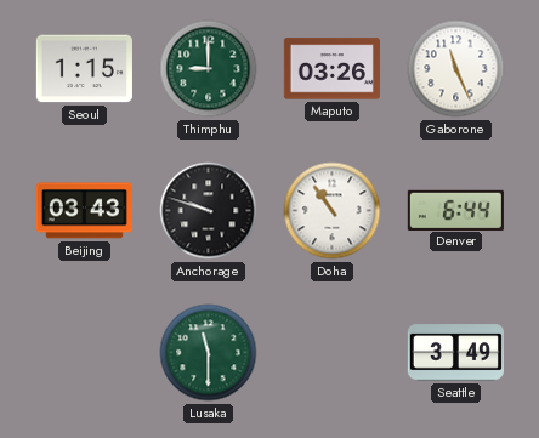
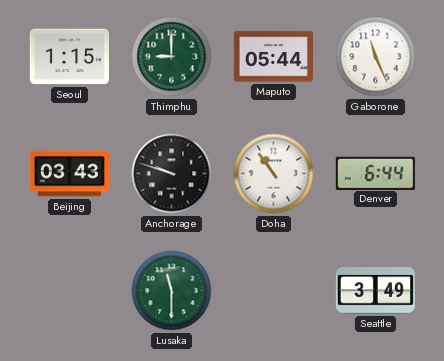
Maputo: 03:26 -> 05:44
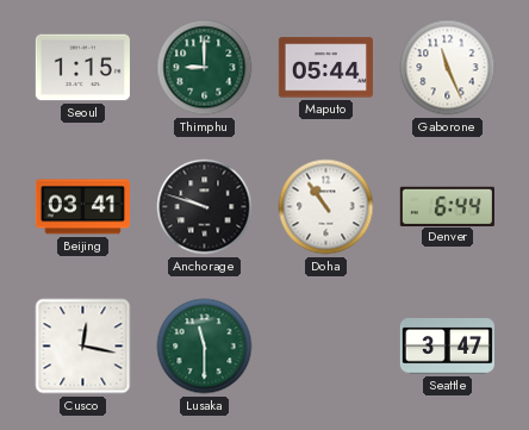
Beijing: 03:43 -> 03:41
Cusco: none -> 12:17
Seattle: 3:49 -> 3:47
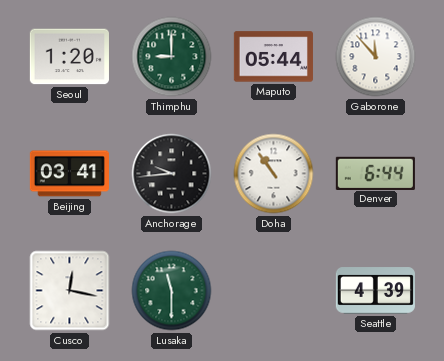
Seoul: 1:15 -> 1:20
Gaborone: 11:26 -> 11:53
Anchorage: 9:48 -> 9:44
Seattle: 3:47 -> 4:39
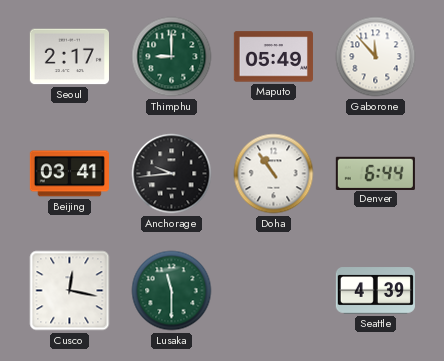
Seoul: 1:20 -> 2:17
Maputo: 05:44 -> 05:49
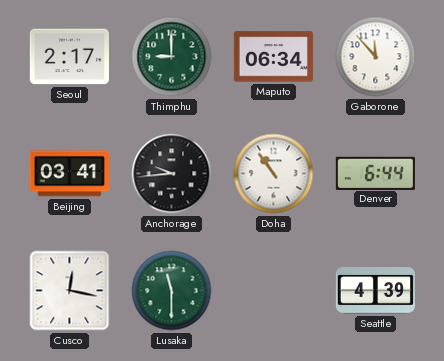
Maputo: 05:49 -> 06:34
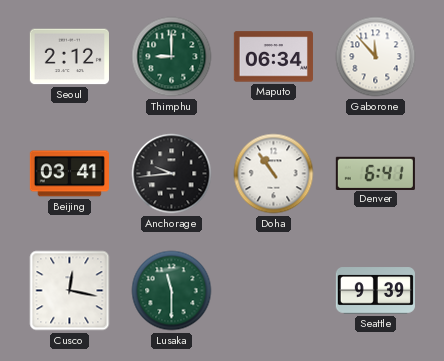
Seoul: 2:17 -> 2:12
Denver: 6:44 -> 6:41
Seattle: 4:39 -> 9:39
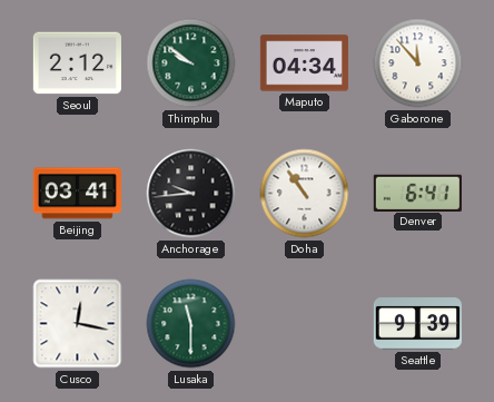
Thimphu: 9:00 -> 9:51
Maputo: 06:34 -> 04:34
